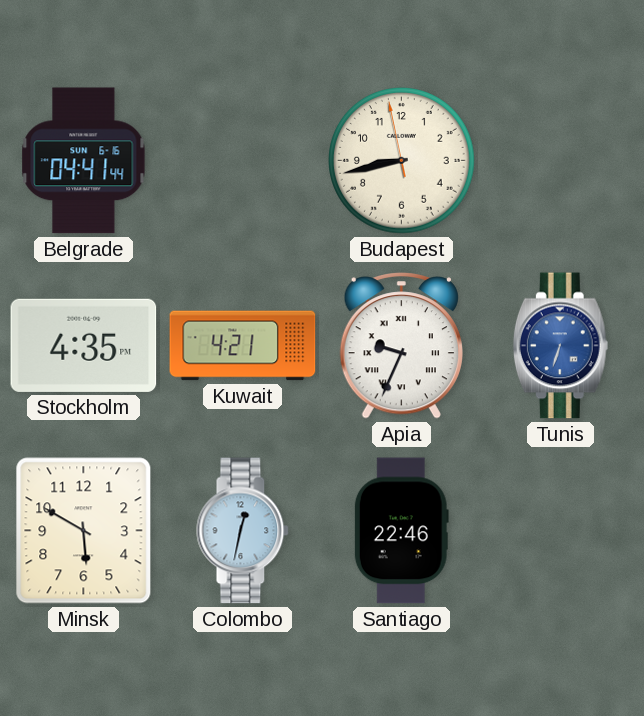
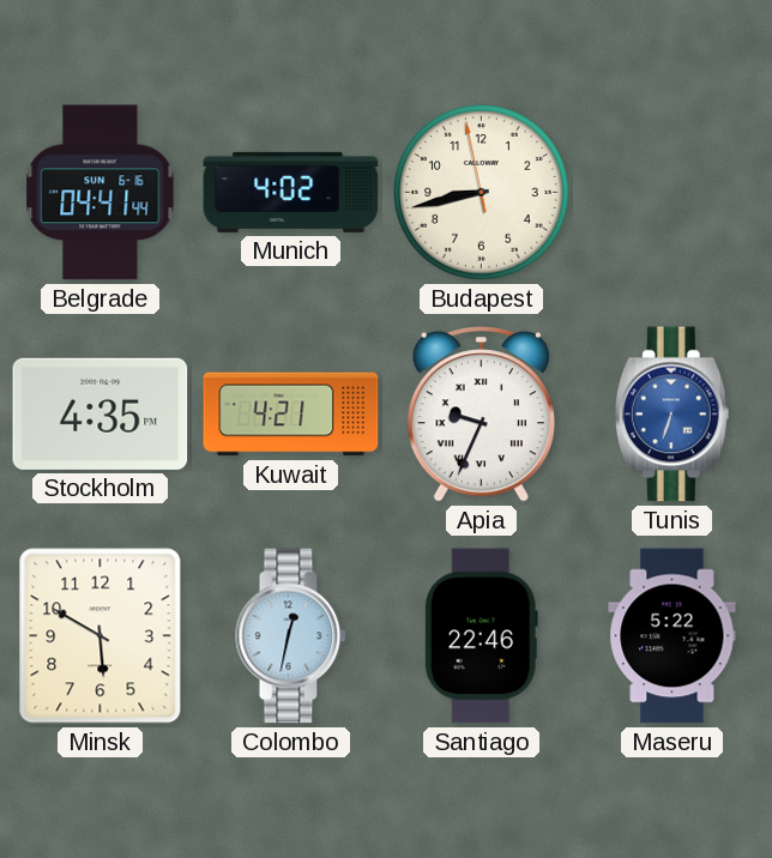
Munich: none -> 4:02
Maseru: none -> 5:22
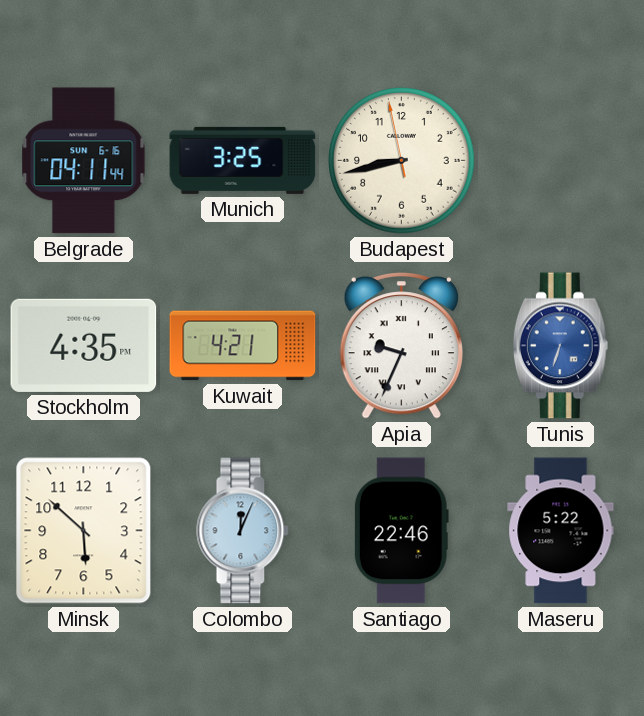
Belgrade: 04:41 -> 04:11
Munich: 4:02 -> 3:25
Minsk: 5:50 -> 5:52
Colombo: 12:32 -> 12:04
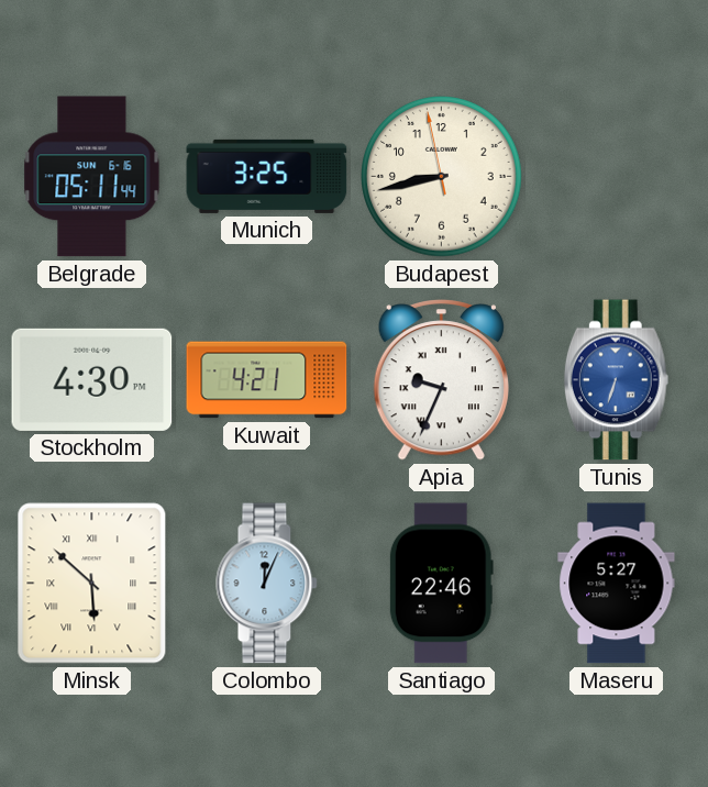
Belgrade: 04:11 -> 05:11
Stockholm: 4:35 -> 4:30
Minsk numerals: Arabic -> Roman
Maseru: 5:22 -> 5:27
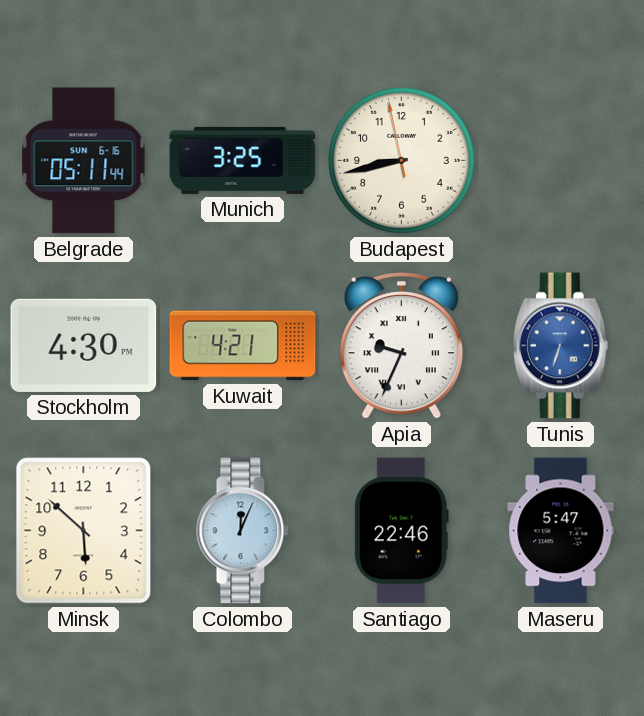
Minsk numerals: Roman -> Arabic
Maseru: 5:27 -> 5:47
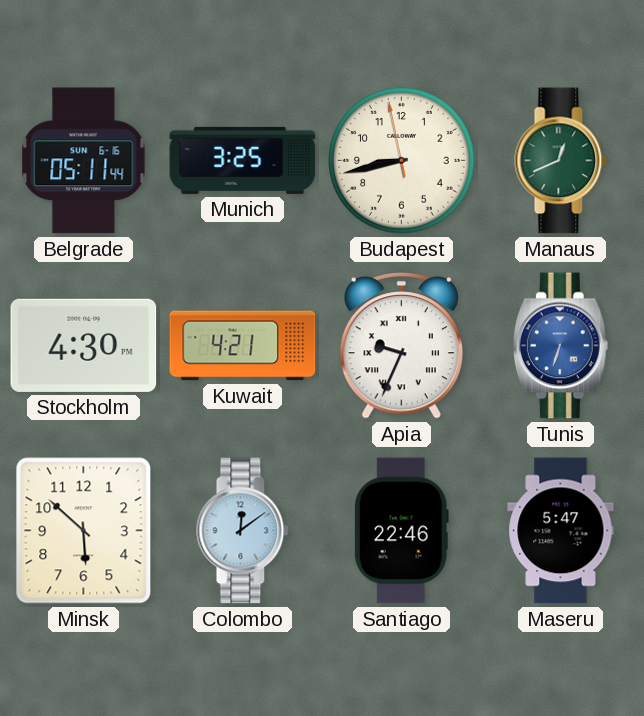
Manaus: none -> 12:41
Colombo: 12:04 -> 12:09
